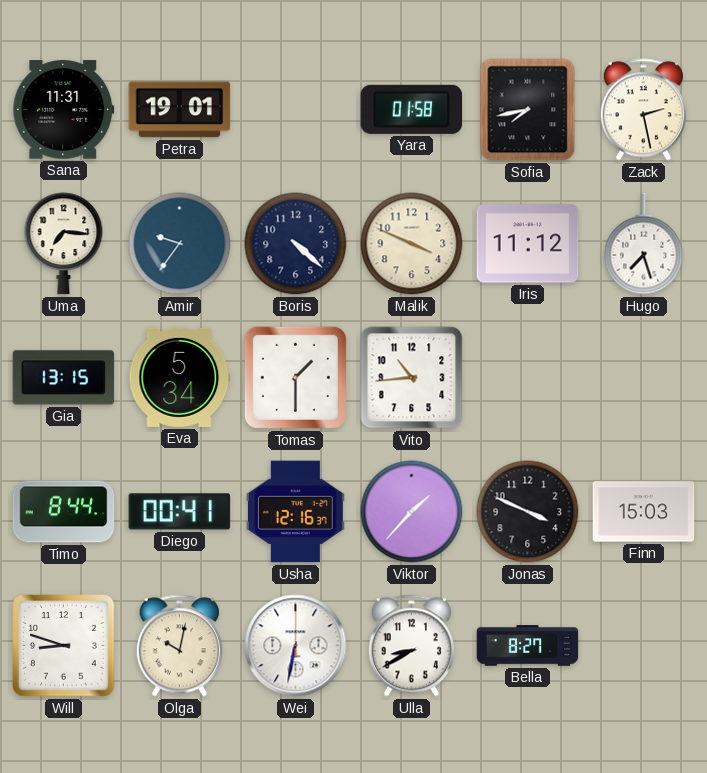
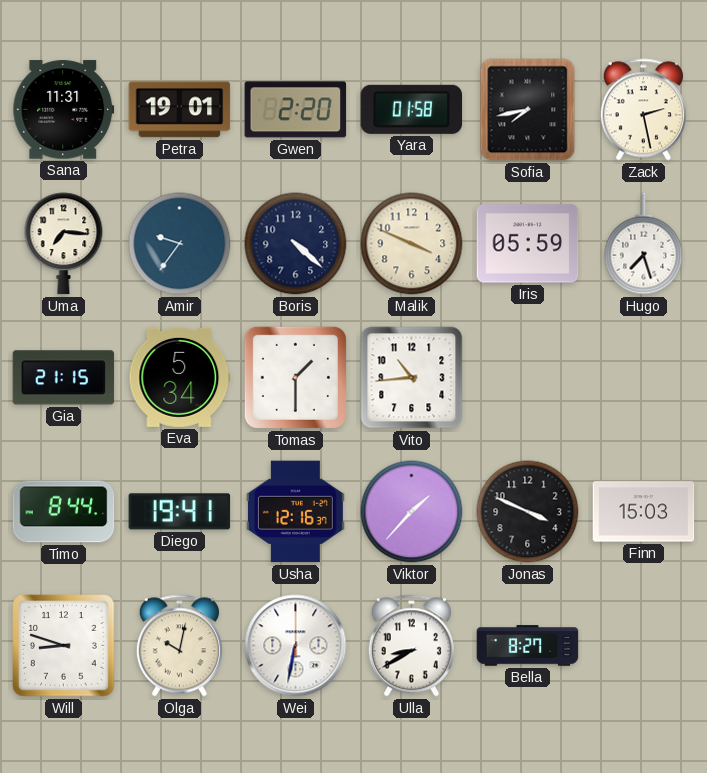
Gwen: none -> 2:20
Iris: 11:12 -> 05:59
Gia: 13:15 -> 21:15
Diego: 00:41 -> 19:41
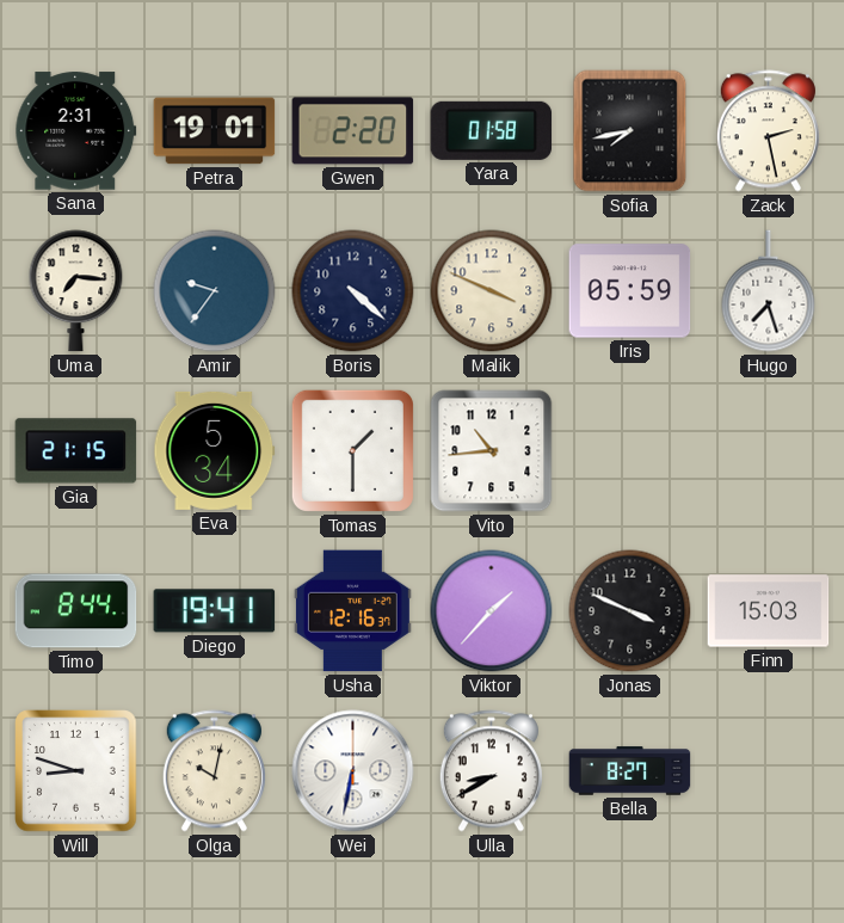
Sana: 11:31 -> 2:31
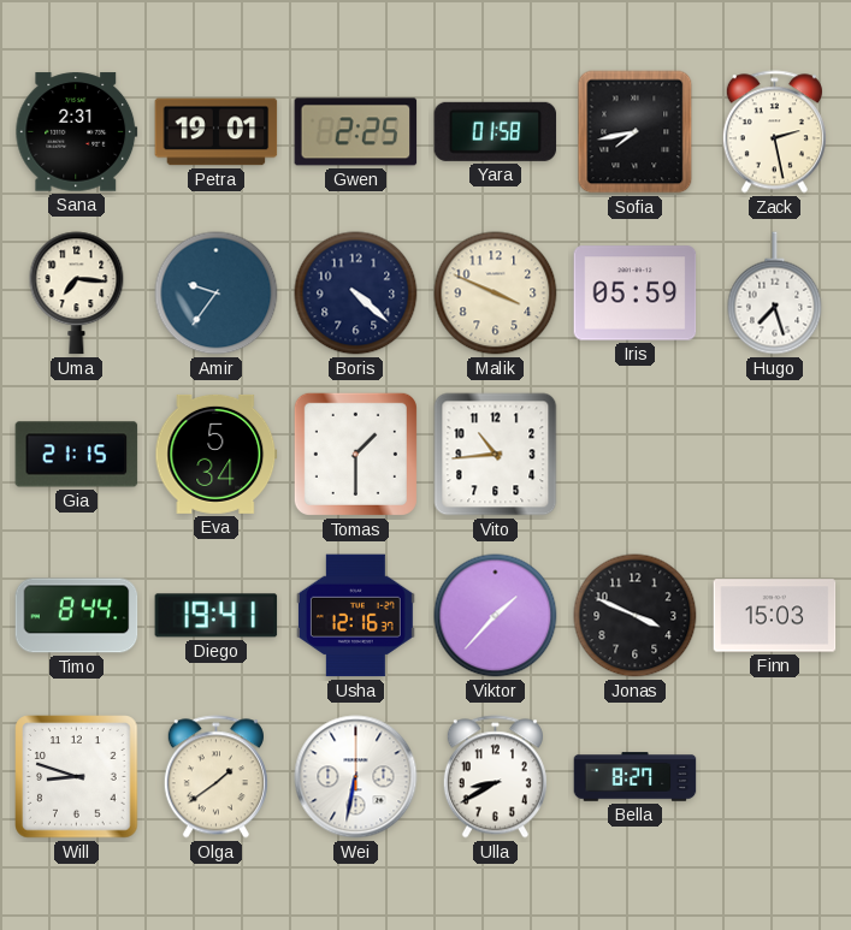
Gwen: 2:20 -> 2:25
Olga: 10:02 -> 1:39
